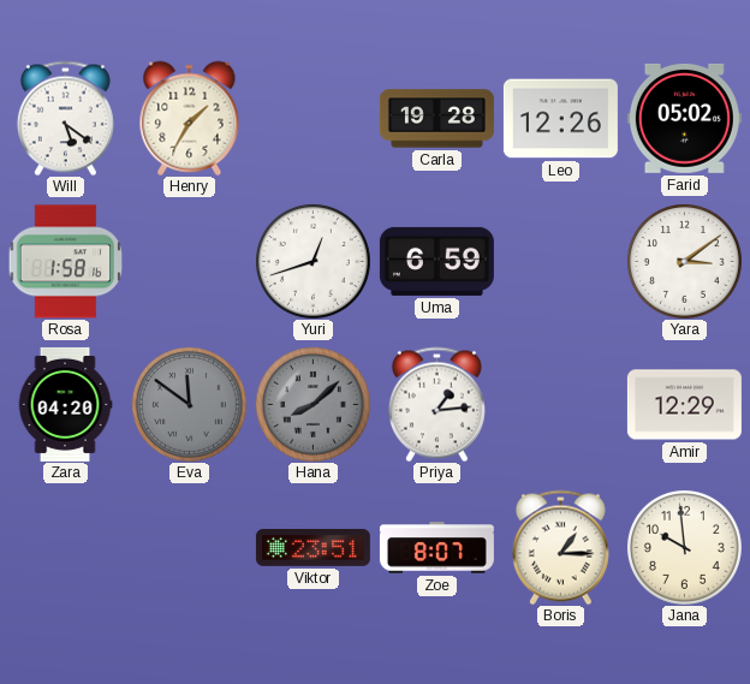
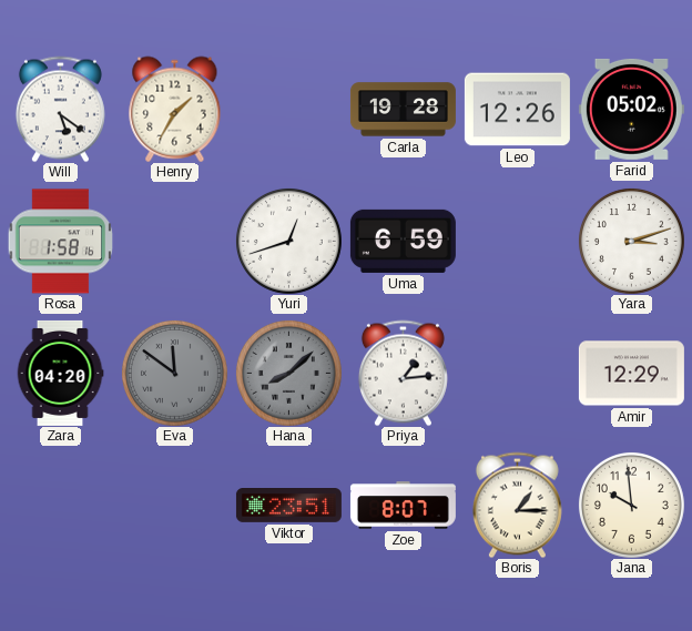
Yara: 3:09 -> 3:12
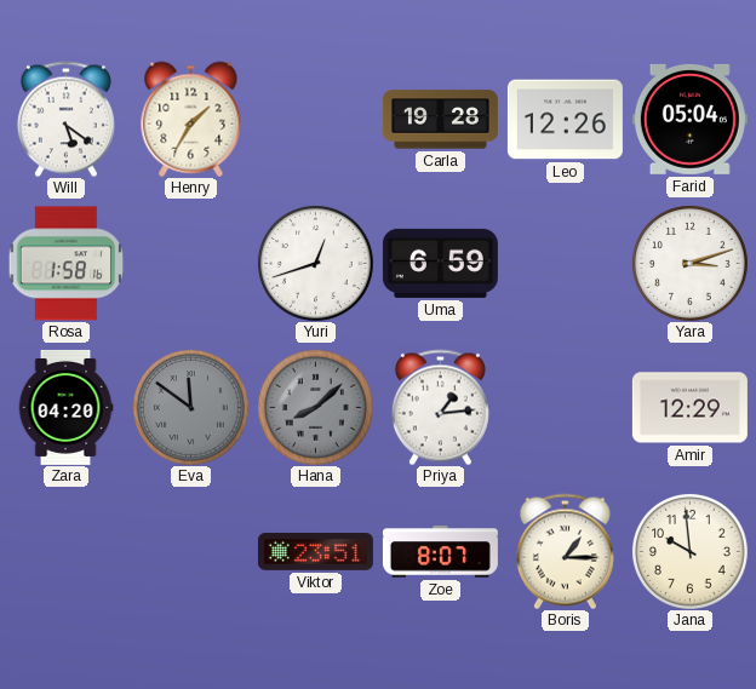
Farid: 05:02 -> 05:04
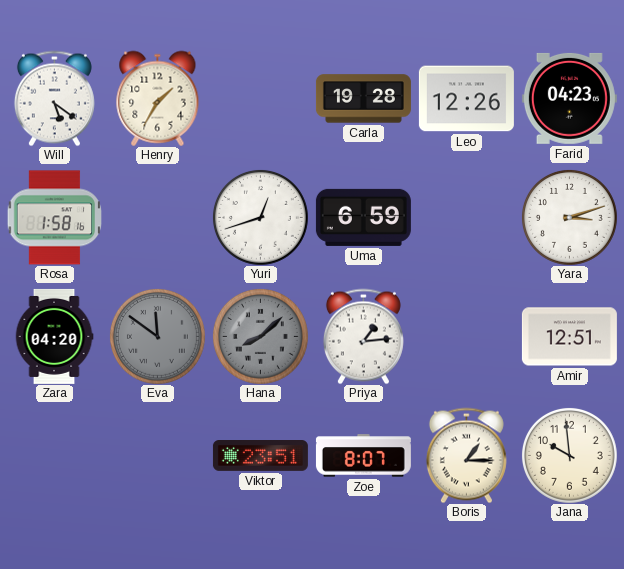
Farid: 05:04 -> 04:23
Amir: 12:29 -> 12:51
